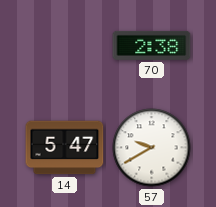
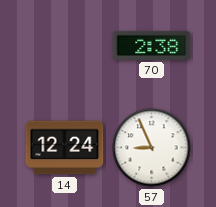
14: 5:47 -> 12:24
57: 9:40 -> 8:56
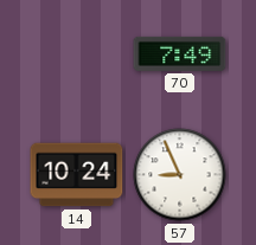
70: 2:38 -> 7:49
14: 12:24 -> 10:24
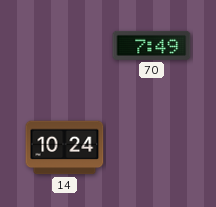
57: 8:56 -> none
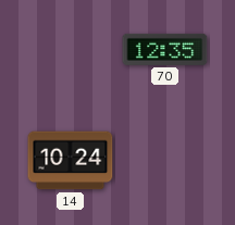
70: 7:49 -> 12:35
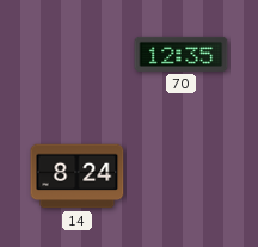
14: 10:24 -> 8:24
